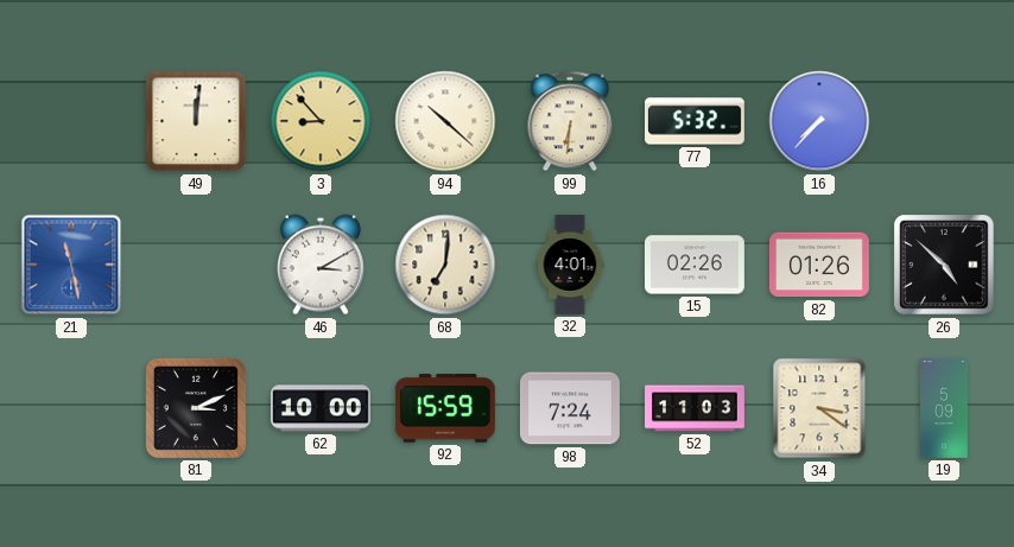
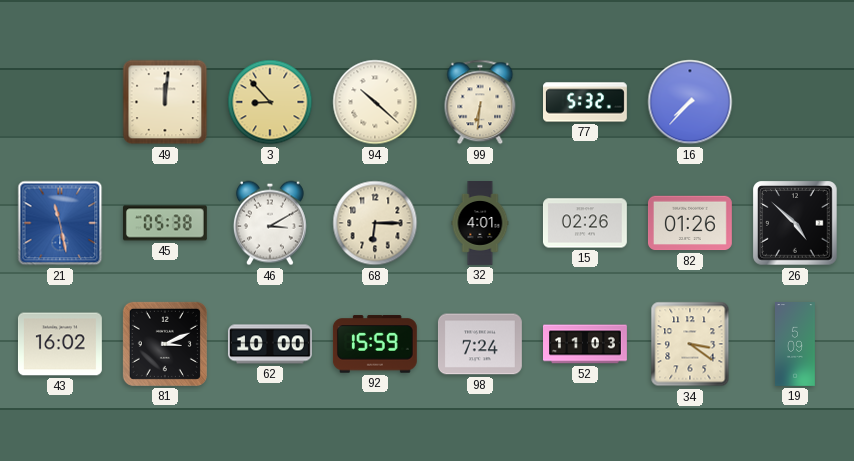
45: none -> 05:38
68: 7:01 -> 6:15
43: none -> 16:02
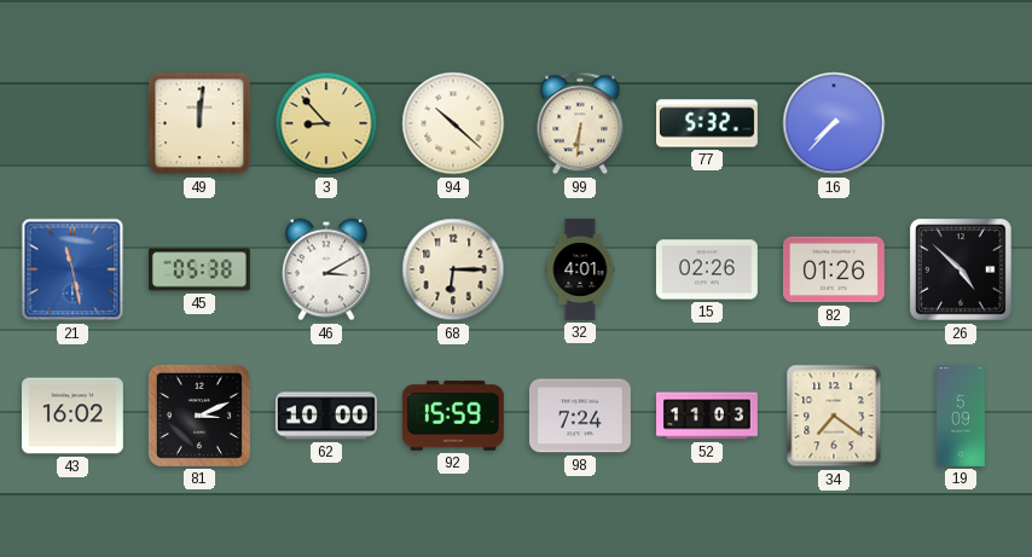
34: 3:21 -> 7:21
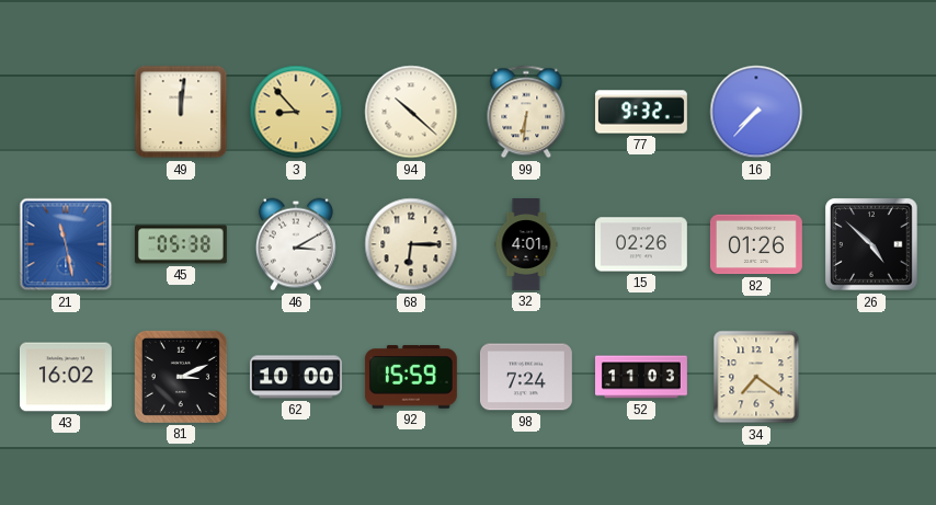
77: 5:32 -> 9:32
19: 5:09 -> none
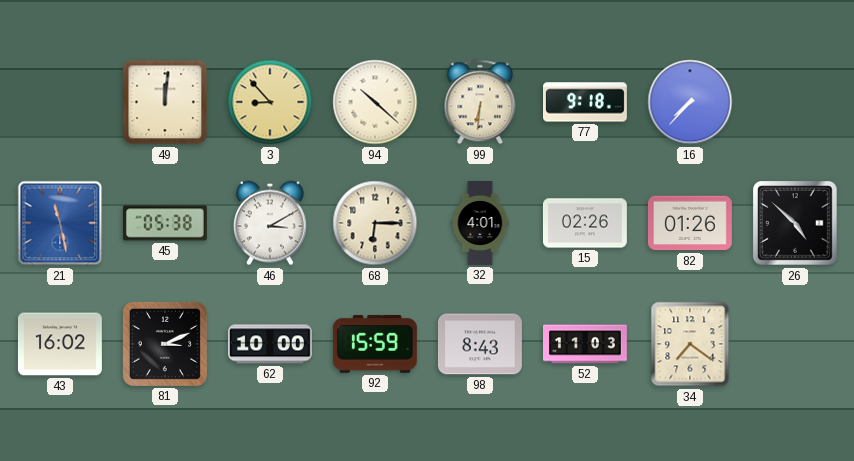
77: 9:32 -> 9:18
98: 7:24 -> 8:43
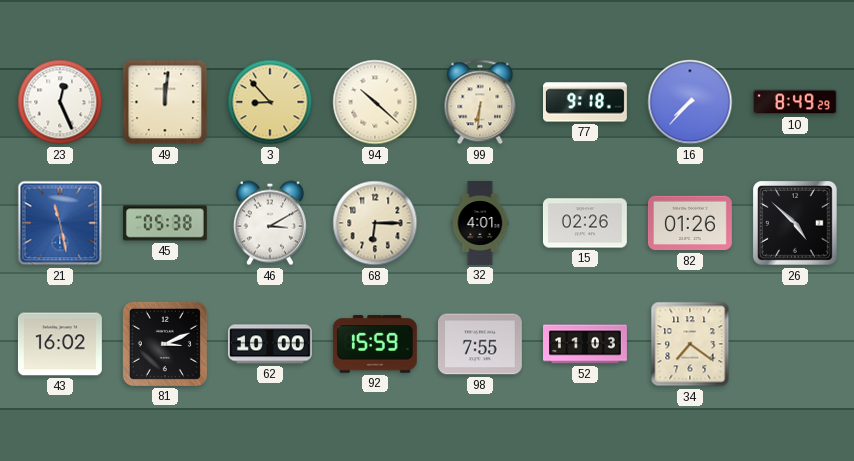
23: none -> 12:26
10: none -> 8:49
98: 8:43 -> 7:55
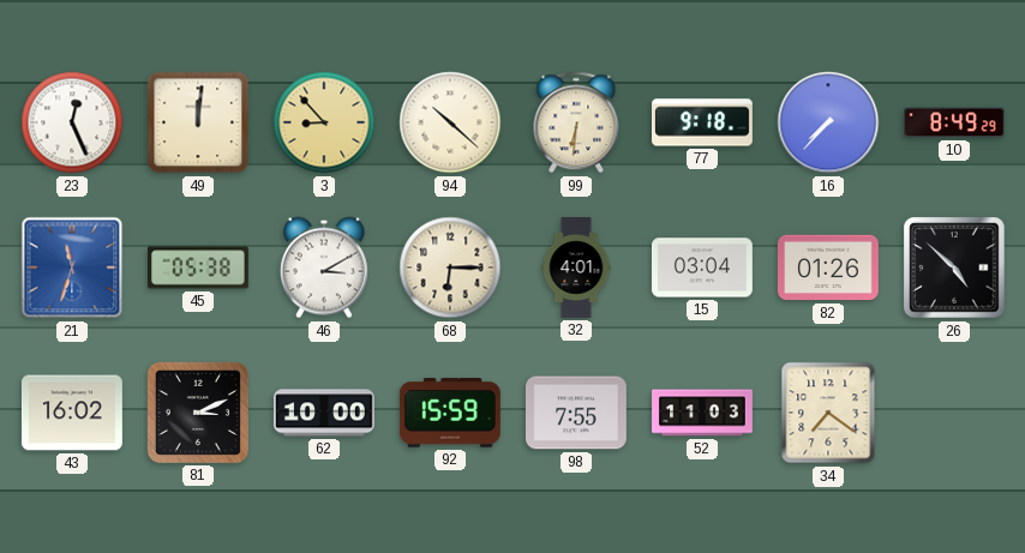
21: 11:28 -> 11:33
15: 02:26 -> 03:04
